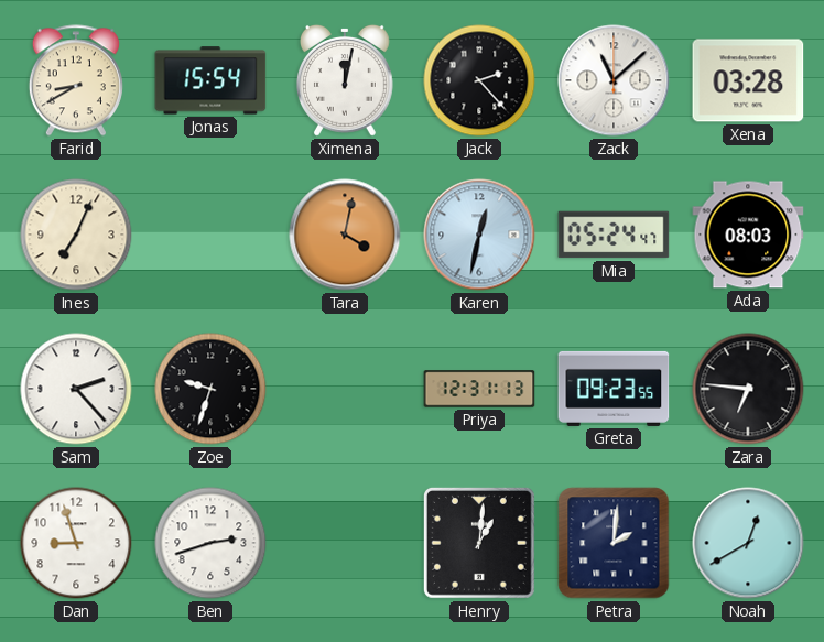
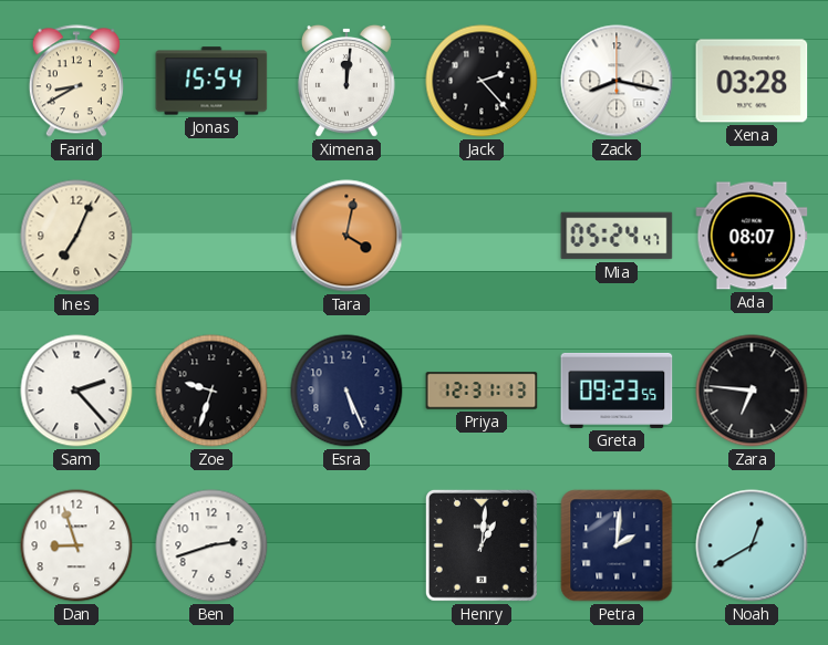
Ximena: 12:02 -> 12:01
Zack: 11:08 -> 8:17
Karen: 12:32 -> none
Ada: 08:03 -> 08:07
Esra: none -> 5:26
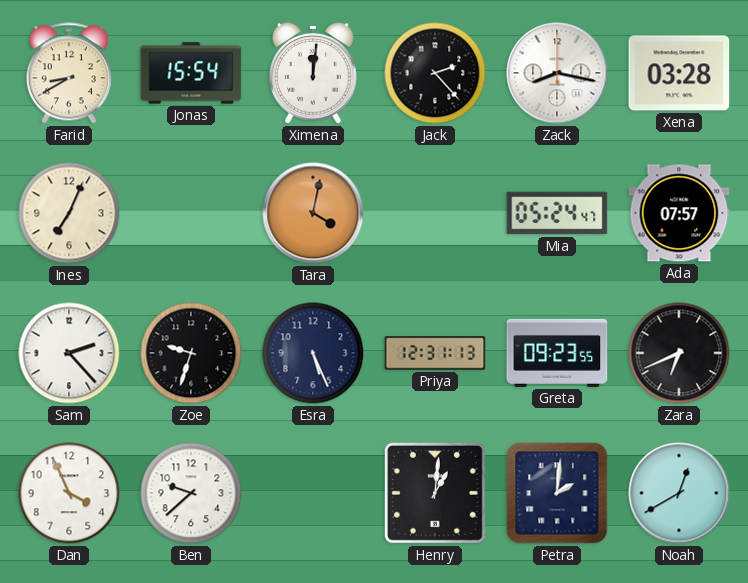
Ada: 08:07 -> 07:57
Zara: 6:46 -> 6:41
Dan: 8:57 -> 3:56
Ben: 2:42 -> 9:38
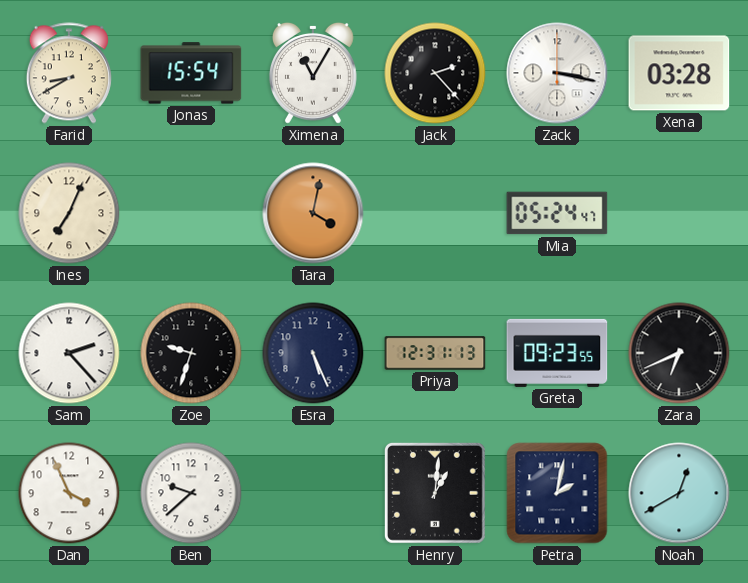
Ximena: 12:01 -> 11:05
Zack: 8:17 -> 3:17
Ada: 07:57 -> none
Petra: 2:01 -> 2:02
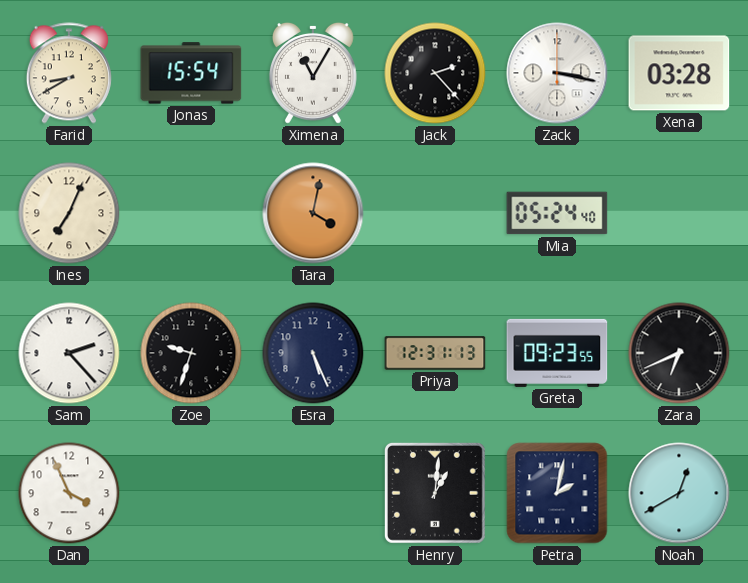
Mia: 05:24:47 -> 05:24:40
Ben: 9:38 -> none
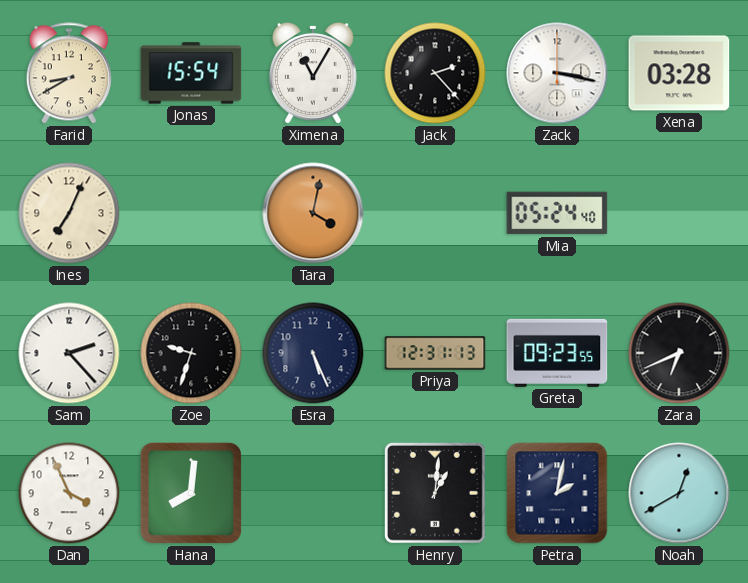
Hana: none -> 8:01
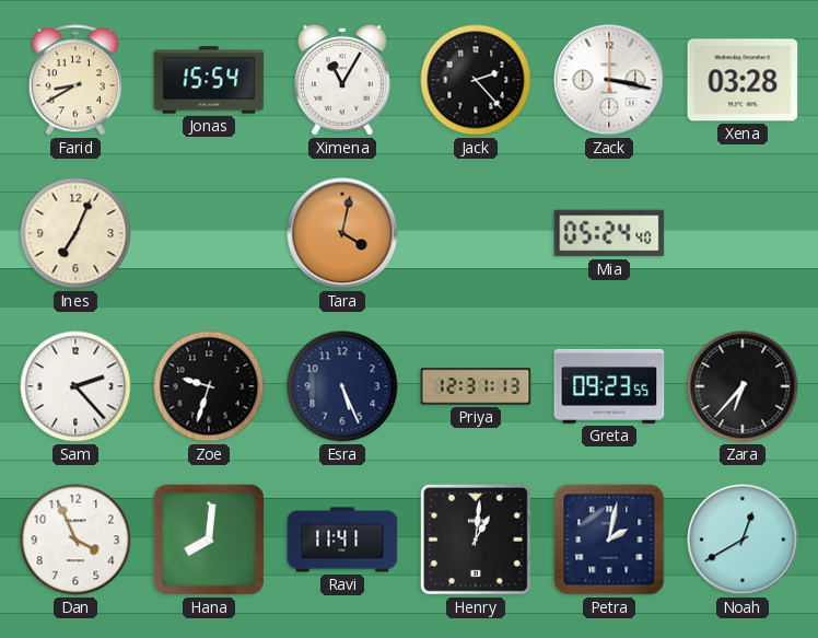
Zara: 6:41 -> 6:37
Ravi: none -> 11:41
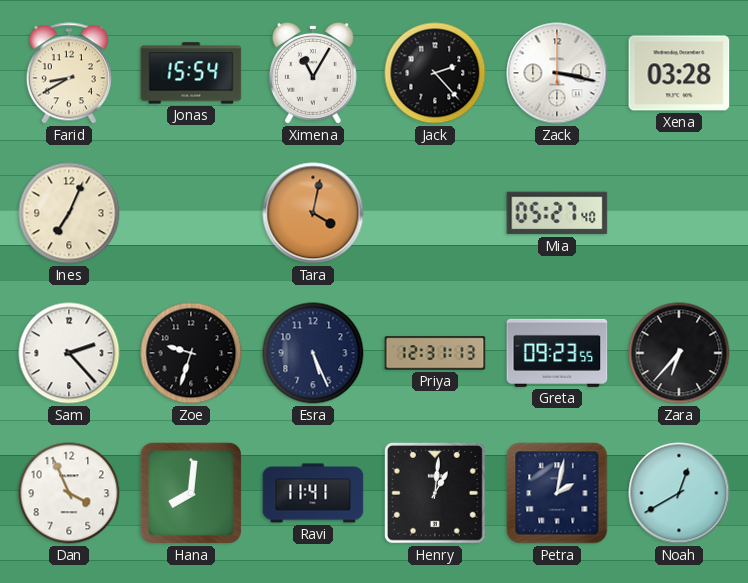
Mia: 05:24 -> 05:27
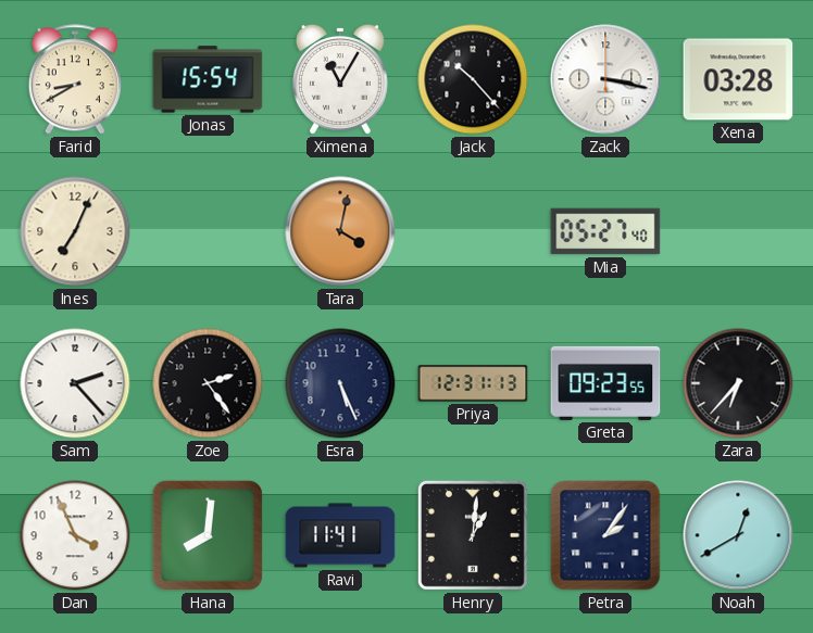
Jack: 2:23 -> 10:23
Zoe: 9:33 -> 2:24
Petra: 2:02 -> 2:06
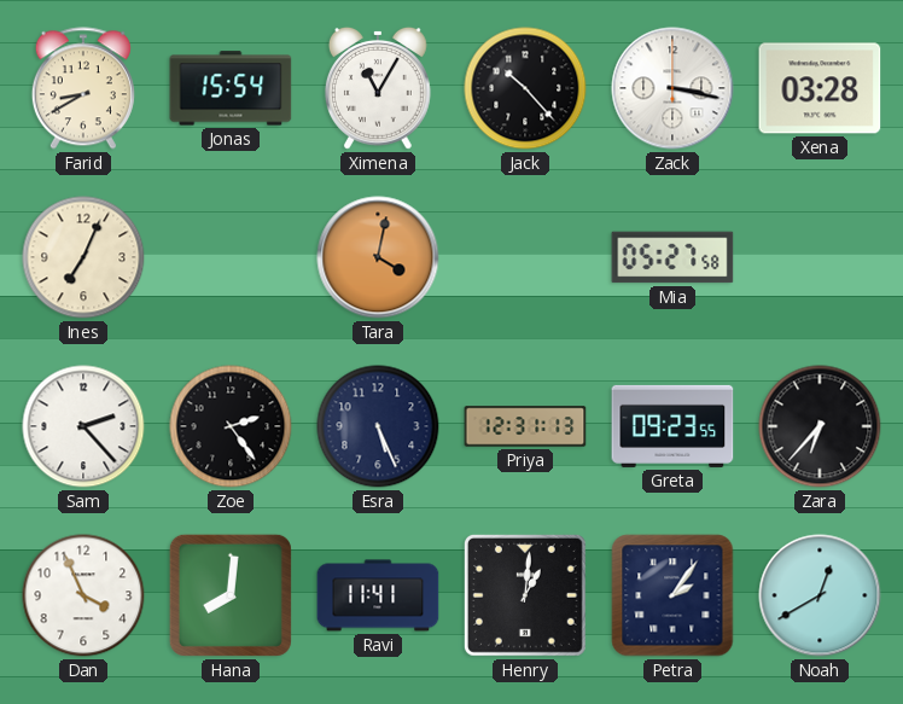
Mia: 05:27:40 -> 05:27:58
